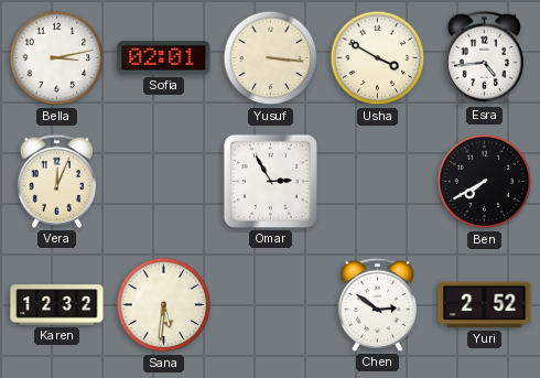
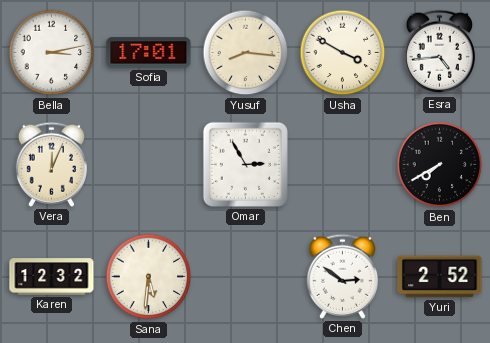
Sofia: 02:01 -> 17:01
Yusuf: 3:16 -> 8:16
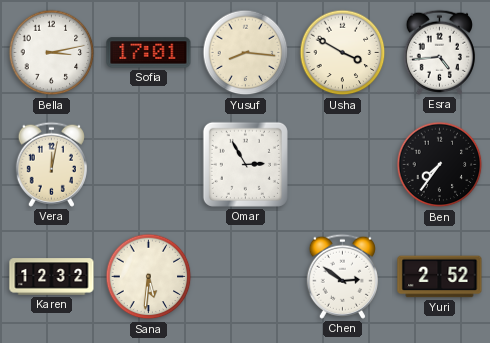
Vera: 12:04 -> 12:02
Ben: 7:40 -> 7:36
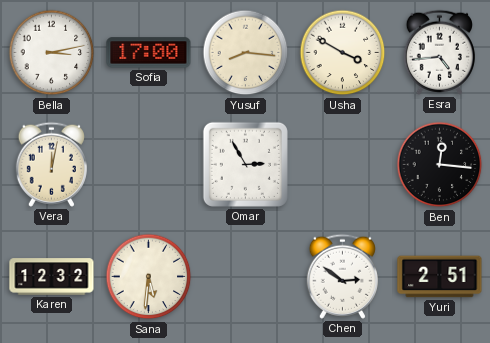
Sofia: 17:01 -> 17:00
Ben: 7:36 -> 12:16
Yuri: 2:52 -> 2:51
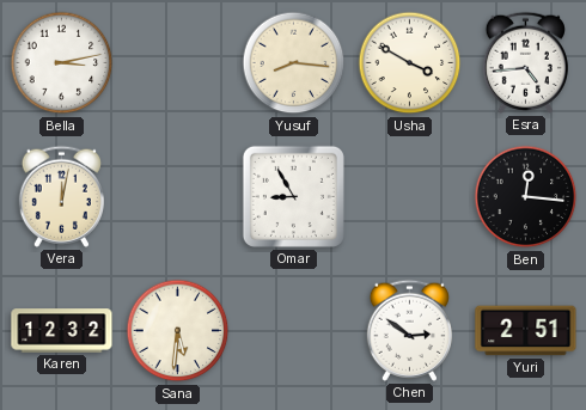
Sofia: 17:00 -> none
Omar: 2:55 -> 8:55
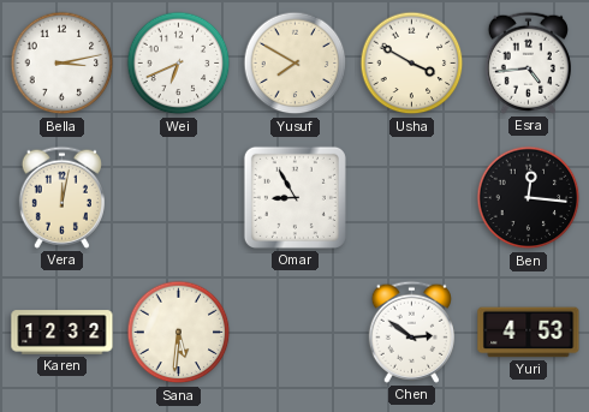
Wei: none -> 6:41
Yusuf: 8:16 -> 7:50
Yuri: 2:51 -> 4:53
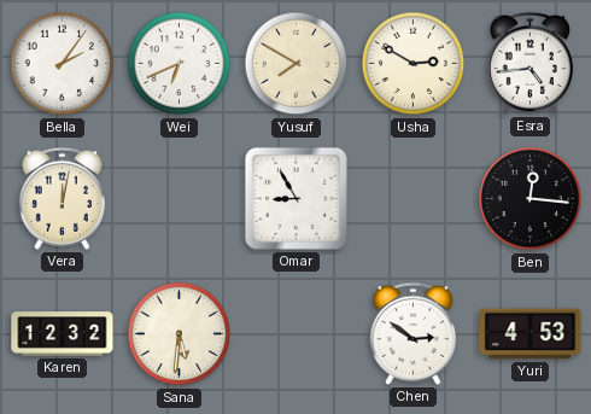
Bella: 3:13 -> 2:06
Usha: 3:50 -> 2:50
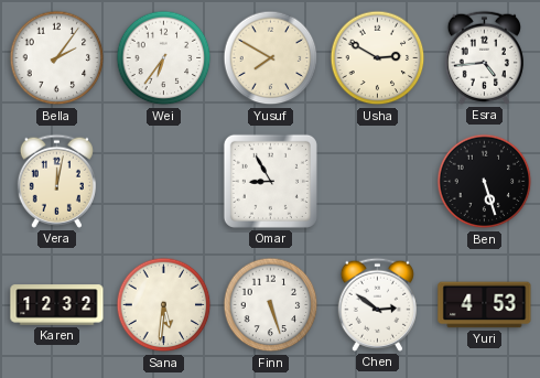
Wei: 6:41 -> 6:36
Ben: 12:16 -> 5:27
Finn: none -> 5:27
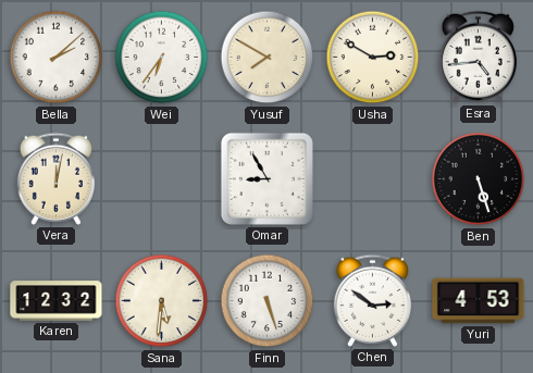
Bella: 2:06 -> 2:08
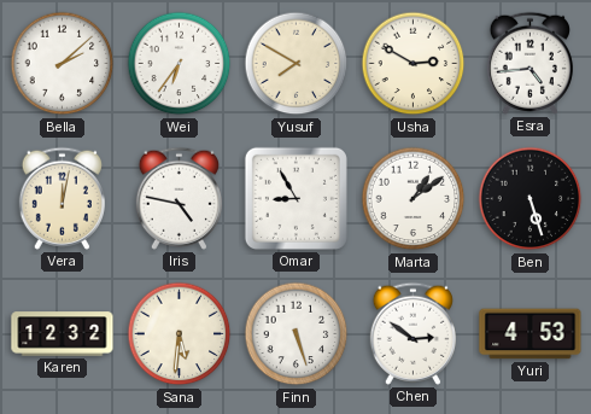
Iris: none -> 4:47
Marta: none -> 1:09
